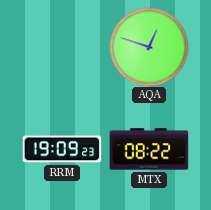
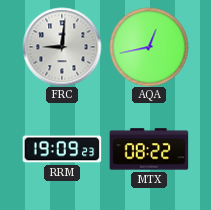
FRC: none -> 9:01
AQA: 12:48 -> 12:43
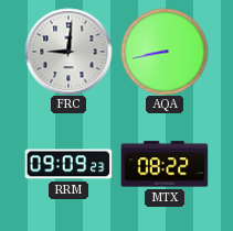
AQA: 12:43 -> 8:43
RRM: 19:09 -> 09:09
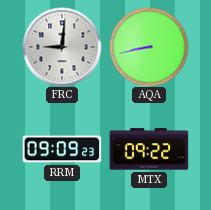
MTX: 08:22 -> 09:22
